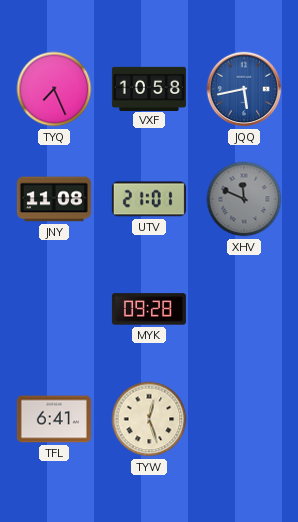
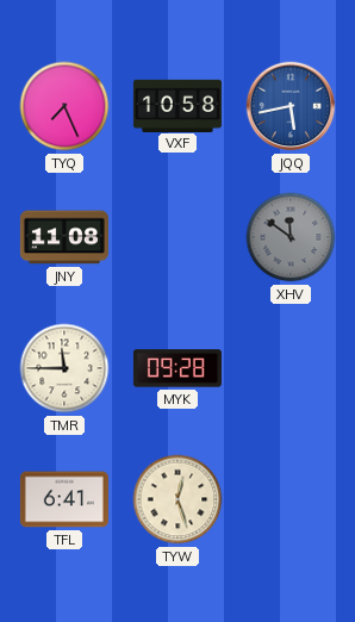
UTV: 21:01 -> none
XHV: 11:49 -> 11:51
TMR: none -> 11:45
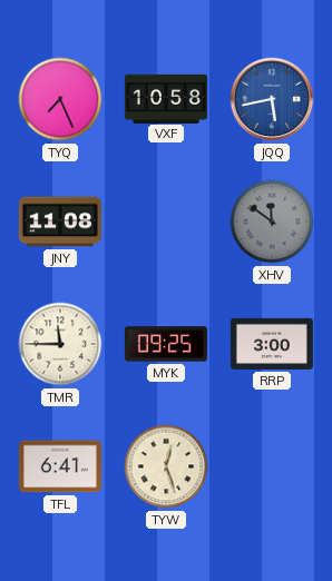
MYK: 09:28 -> 09:25
RRP: none -> 3:00
